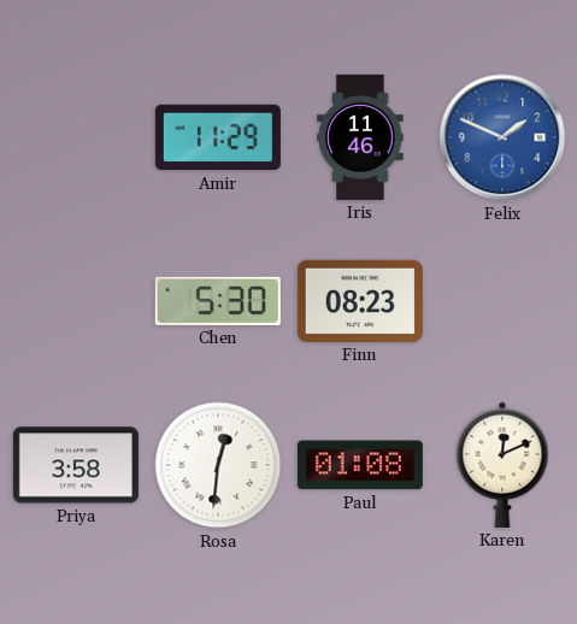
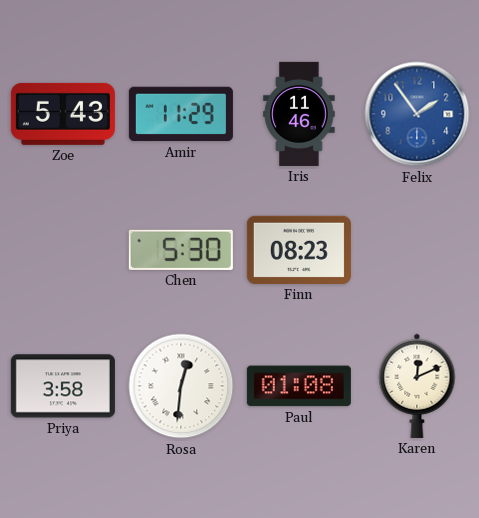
Zoe: none -> 5:43
Felix: 1:49 -> 1:54
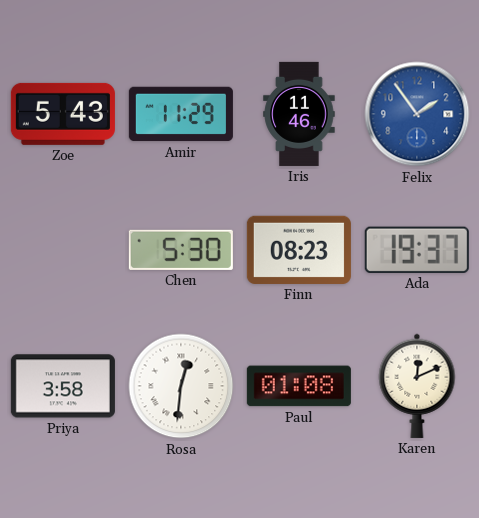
Ada: none -> 19:37
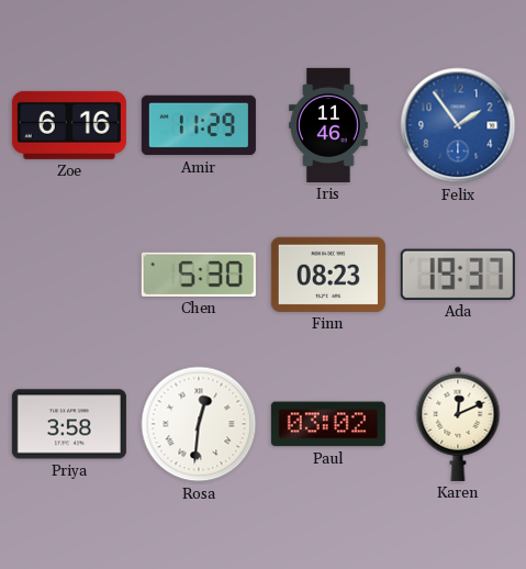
Zoe: 5:43 -> 6:16
Paul: 01:08 -> 03:02
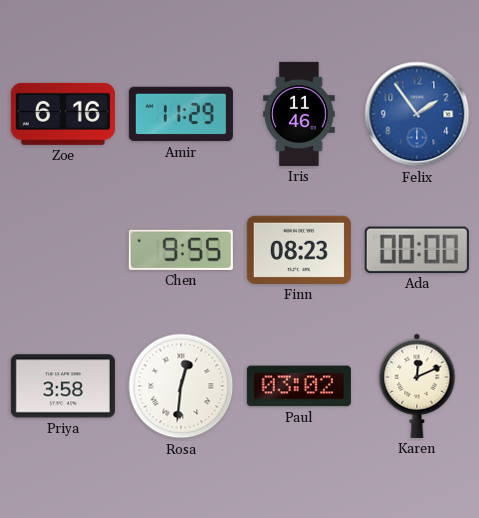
Chen: 5:30 -> 9:55
Ada: 19:37 -> 00:00
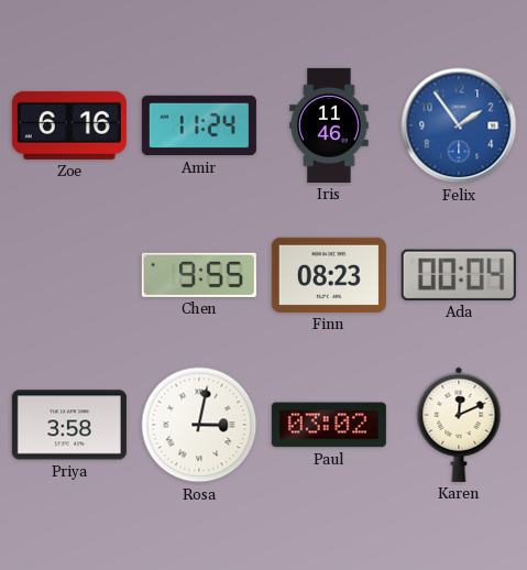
Amir: 11:29 -> 11:24
Ada: 00:00 -> 00:04
Rosa: 12:31 -> 3:02
